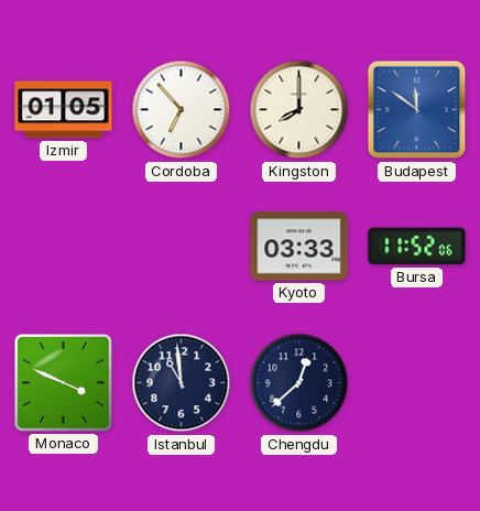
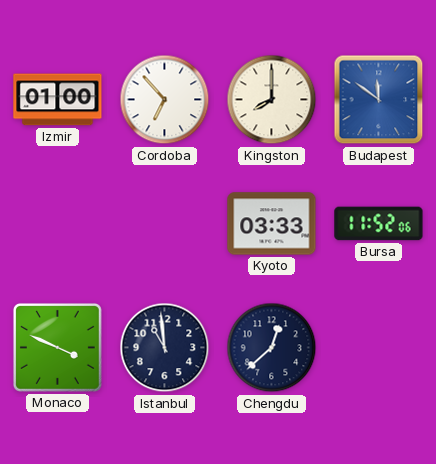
Izmir: 01:05 -> 01:00
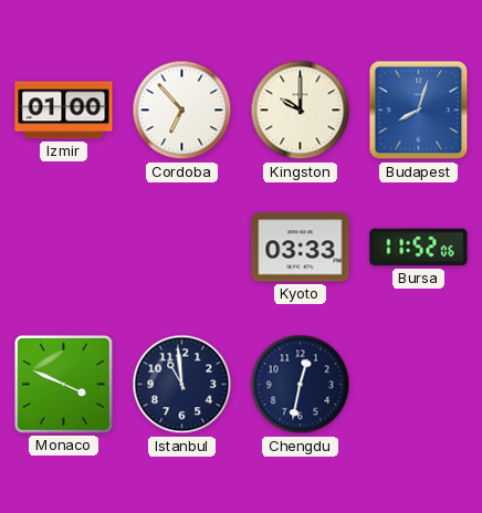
Kingston: 8:00 -> 10:00
Budapest: 11:51 -> 8:03
Chengdu: 12:38 -> 12:32
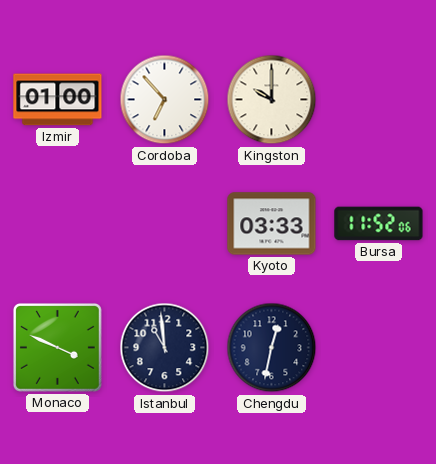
Budapest: 8:03 -> none
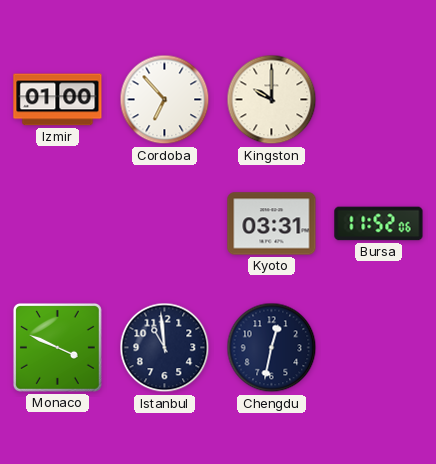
Kyoto: 03:33 -> 03:31
